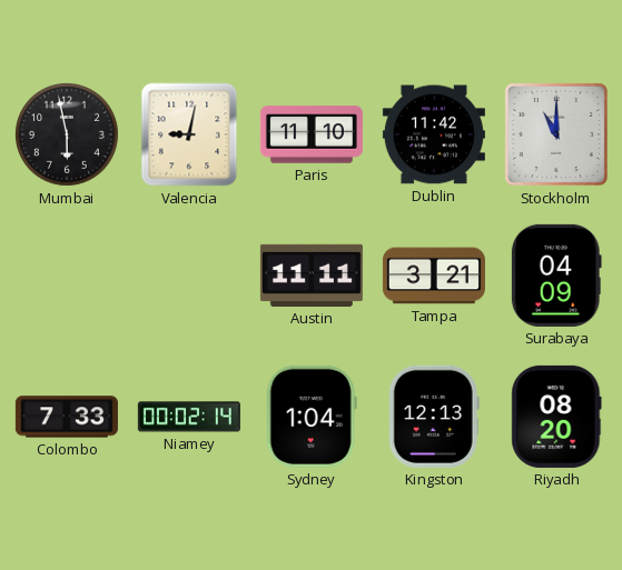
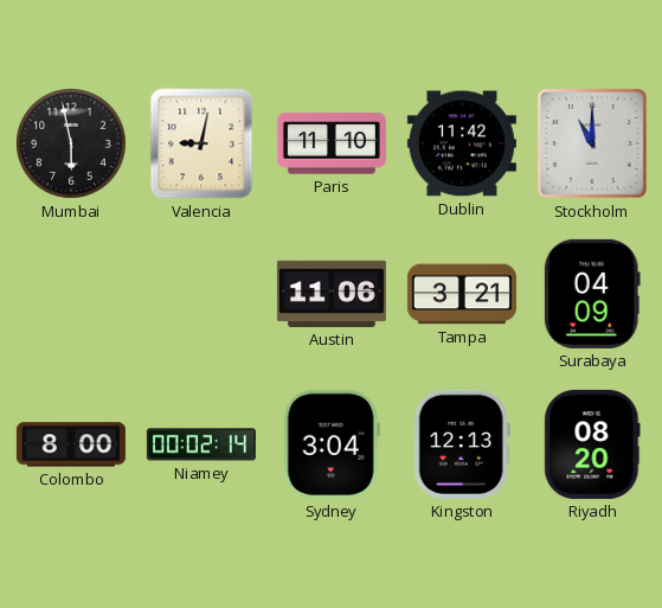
Austin: 11:11 -> 11:06
Colombo: 7:33 -> 8:00
Sydney: 1:04 -> 3:04
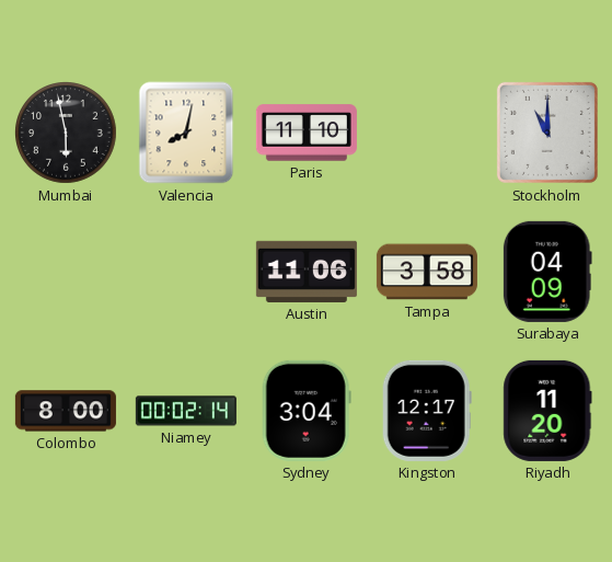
Valencia: 9:02 -> 8:02
Dublin: 11:42 -> none
Tampa: 3:21 -> 3:58
Kingston: 12:13 -> 12:17
Riyadh: 08:20 -> 11:20
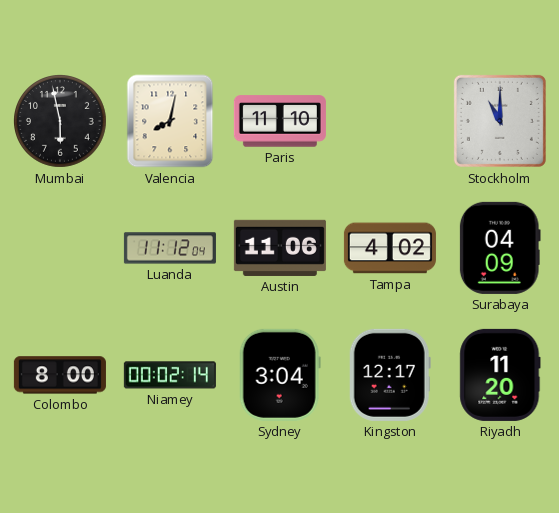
Luanda: none -> 11:12
Tampa: 3:58 -> 4:02
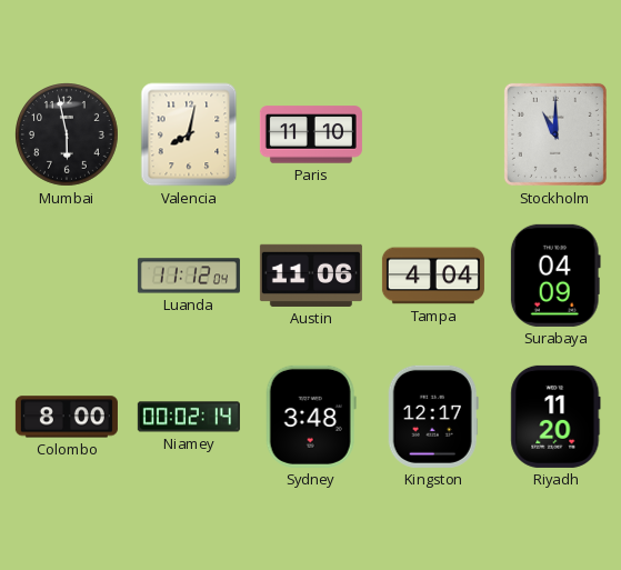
Tampa: 4:02 -> 4:04
Sydney: 3:04 -> 3:48
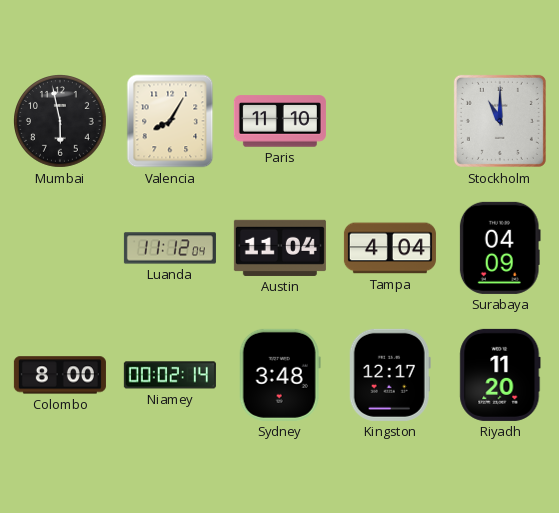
Valencia: 8:02 -> 8:05
Austin: 11:06 -> 11:04
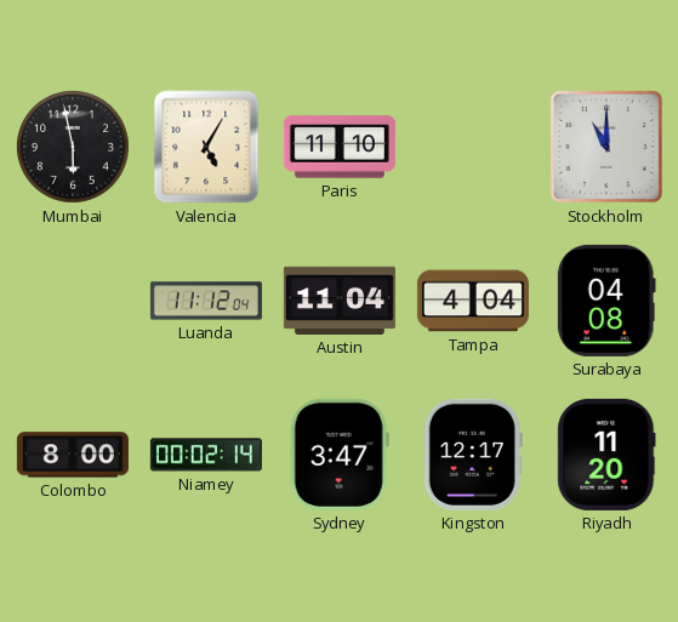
Valencia: 8:05 -> 5:05
Surabaya: 04:09 -> 04:08
Sydney: 3:48 -> 3:47
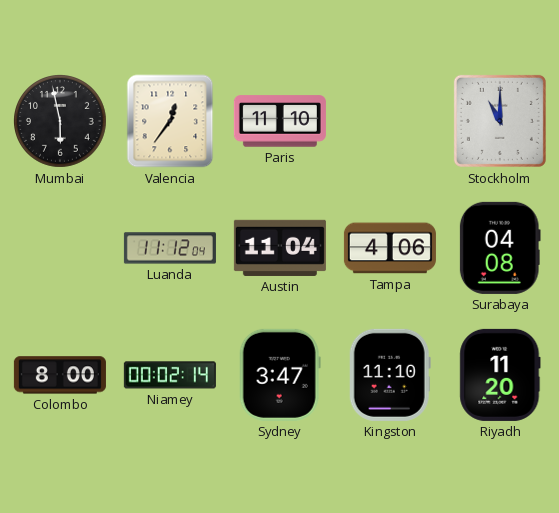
Valencia: 5:05 -> 12:36
Tampa: 4:04 -> 4:06
Kingston: 12:17 -> 11:10
